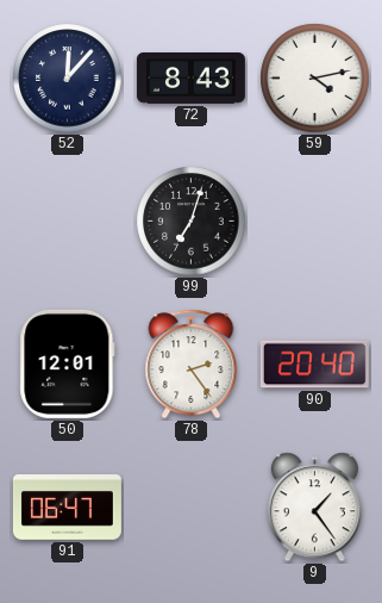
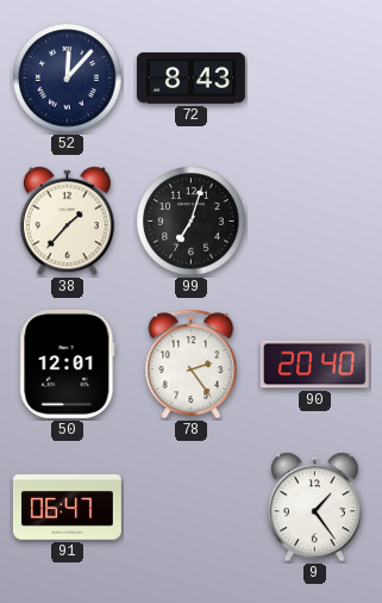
59: 4:13 -> none
38: none -> 1:37
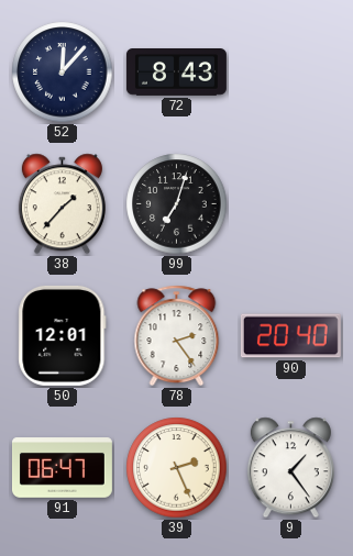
39: none -> 2:26
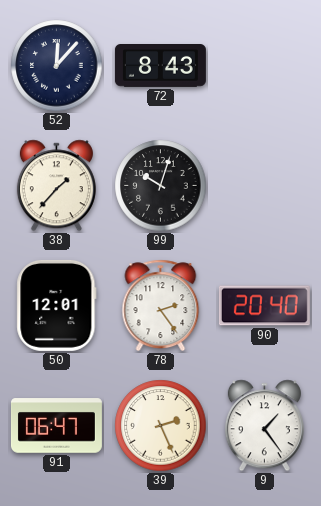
99: 7:03 -> 10:03
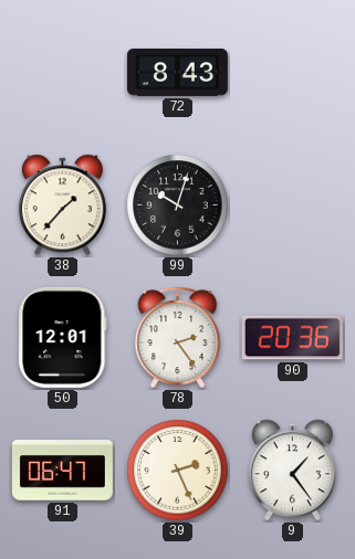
52: 12:07 -> none
90: 20:40 -> 20:36
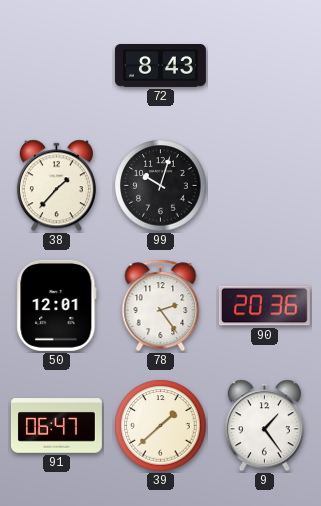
39: 2:26 -> 1:38
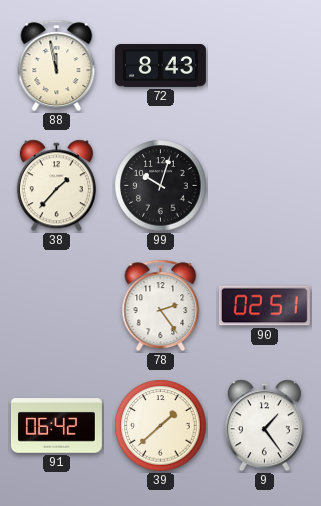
88: none -> 11:58
50: 12:01 -> none
90: 20:36 -> 02:51
91: 06:47 -> 06:42
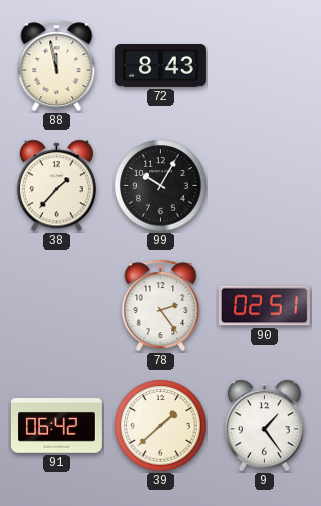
99: 10:03 -> 10:05
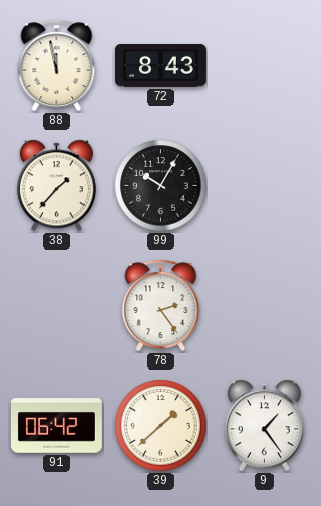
90: 02:51 -> none
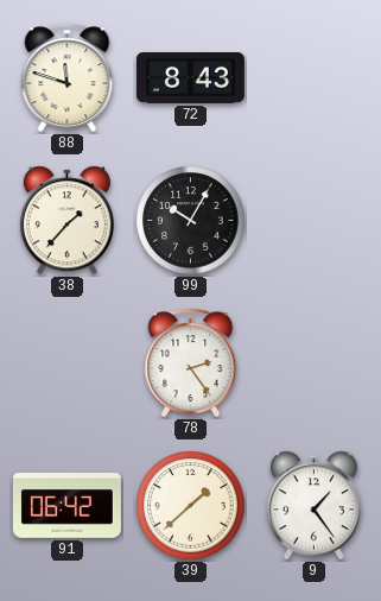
88: 11:58 -> 11:48
